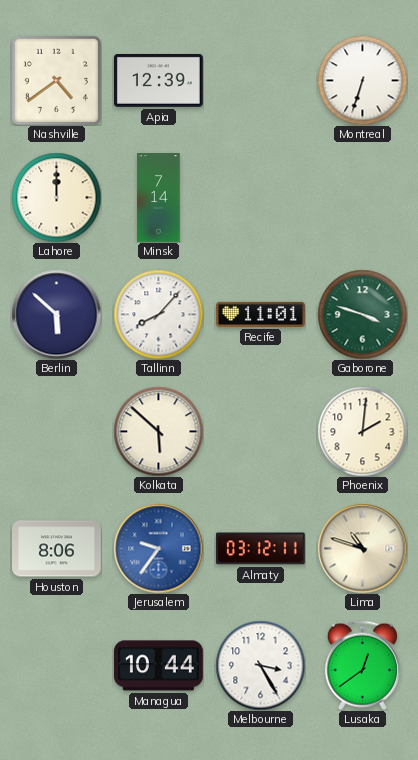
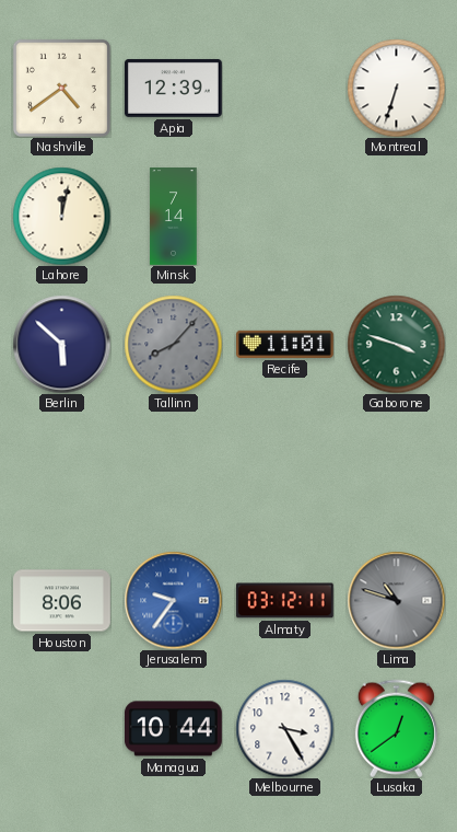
Lahore: 12:00 -> 12:02
Tallinn dial: white -> grey
Kolkata: 5:52 -> none
Phoenix: 2:01 -> none
Lima dial: cream -> grey
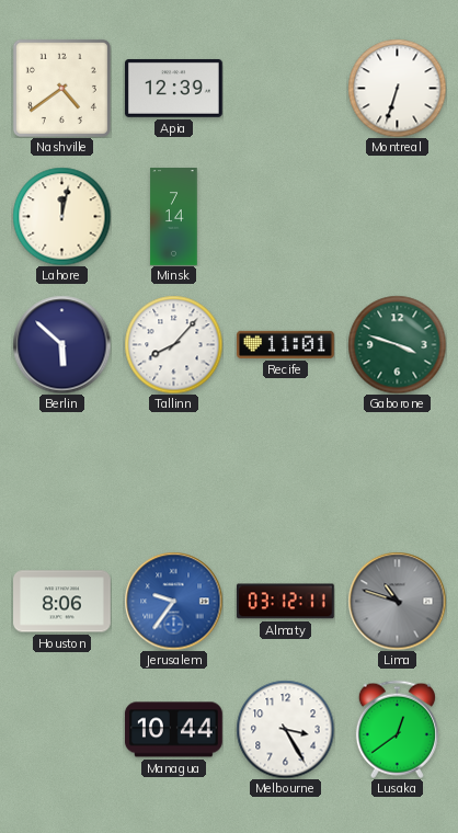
Tallinn dial: grey -> white
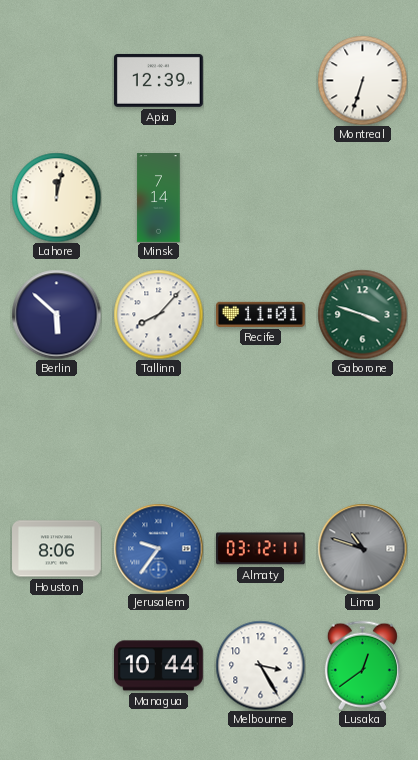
Nashville: 4:39 -> none
